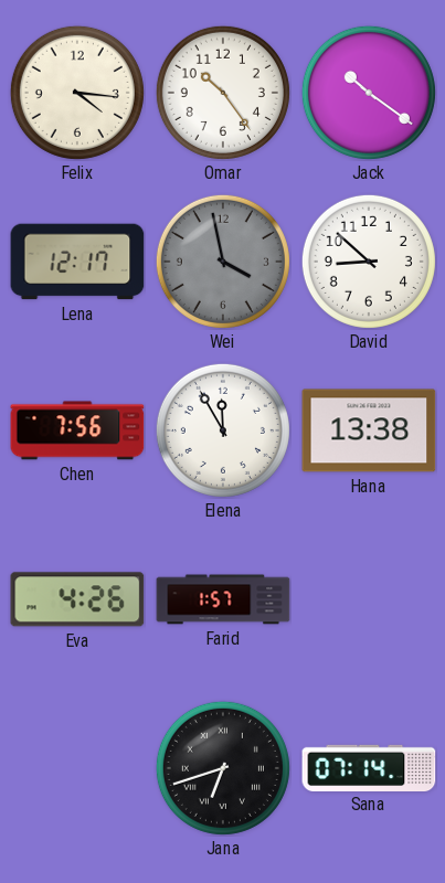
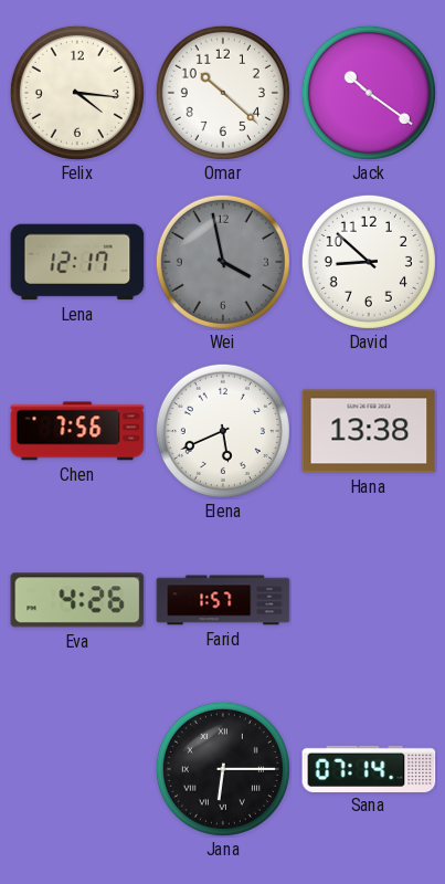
Omar: 10:24 -> 10:22
Elena: 11:55 -> 5:41
Jana: 6:42 -> 6:15
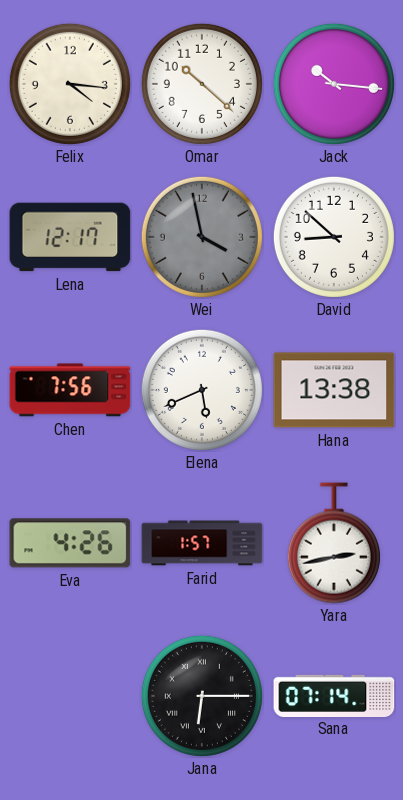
Jack: 10:21 -> 10:16
Yara: none -> 2:43
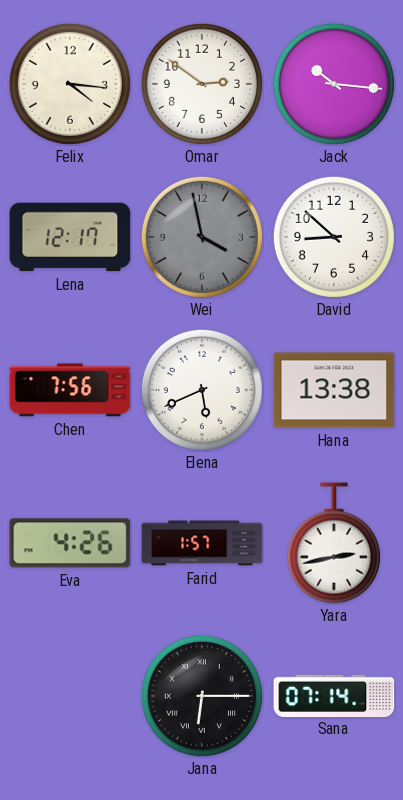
Omar: 10:22 -> 2:51
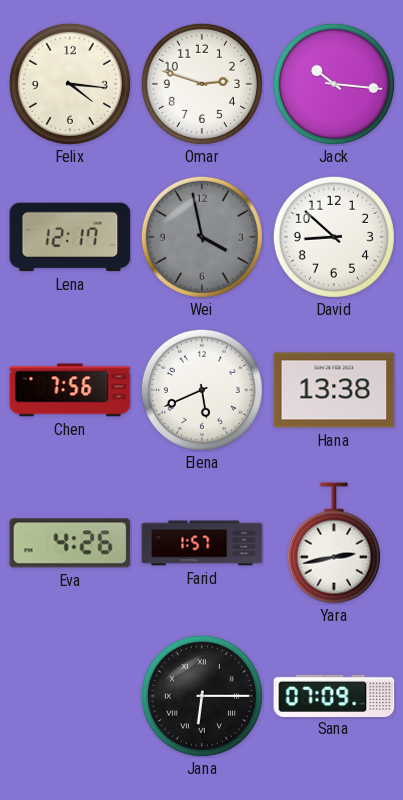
Omar: 2:51 -> 2:48
Sana: 07:14 -> 07:09
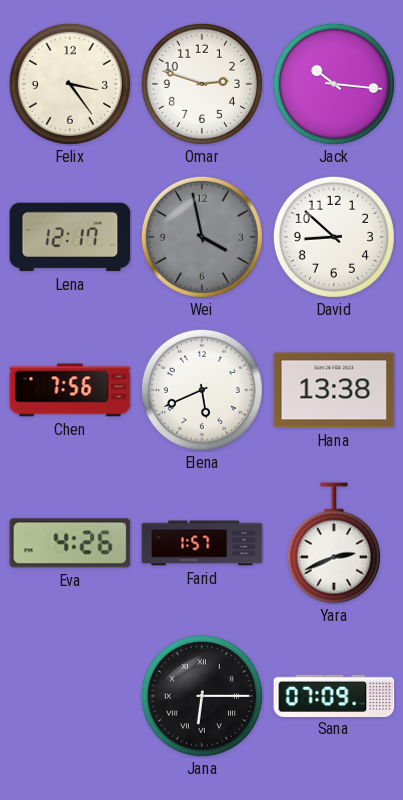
Felix: 4:16 -> 3:24
Yara: 2:43 -> 2:41
